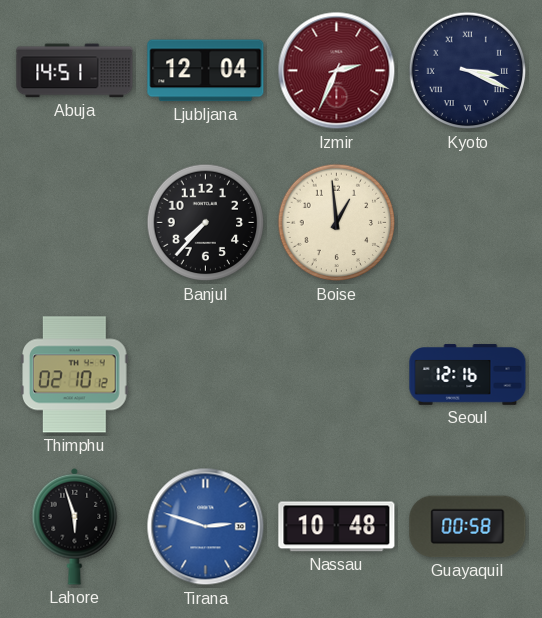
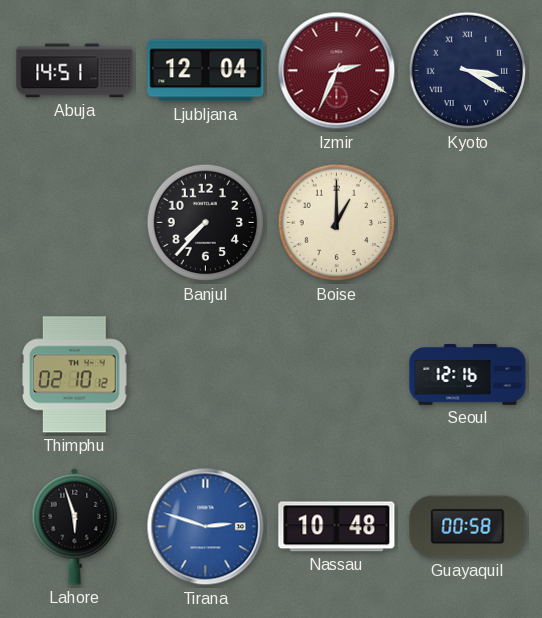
Kyoto: 3:19 -> 3:20
Boise: 12:59 -> 1:00
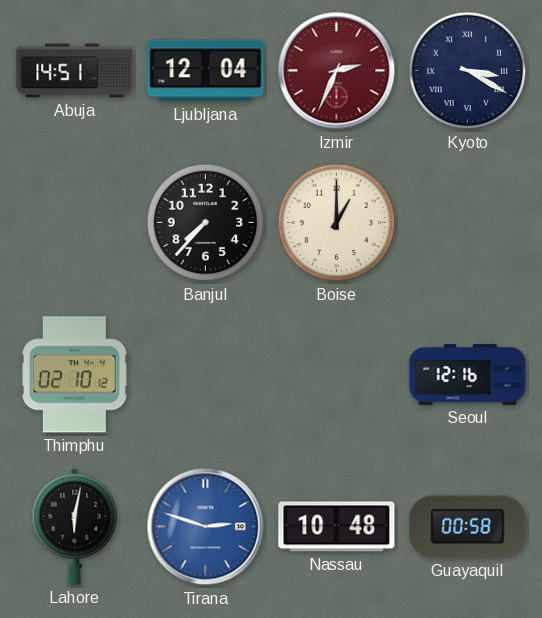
Lahore: 5:57 -> 6:02
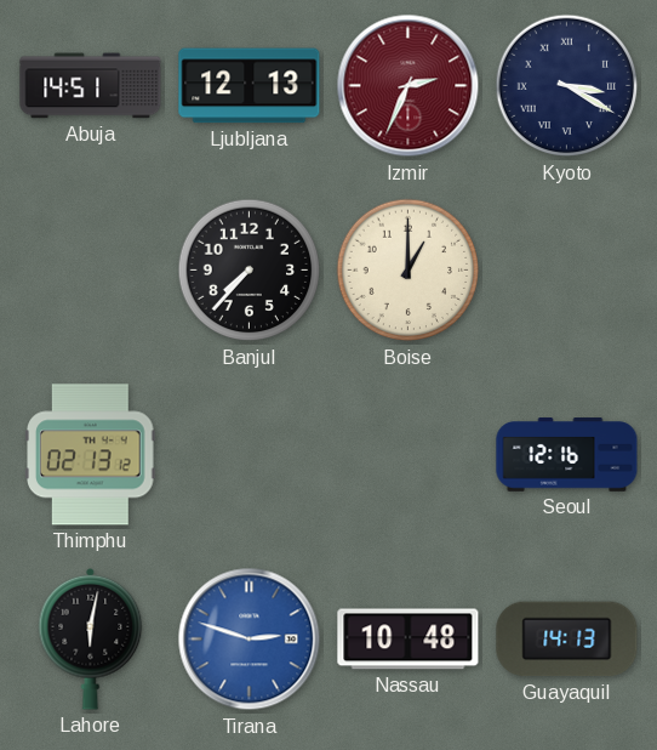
Ljubljana: 12:04 -> 12:13
Thimphu: 02:10 -> 02:13
Guayaquil: 00:58 -> 14:13
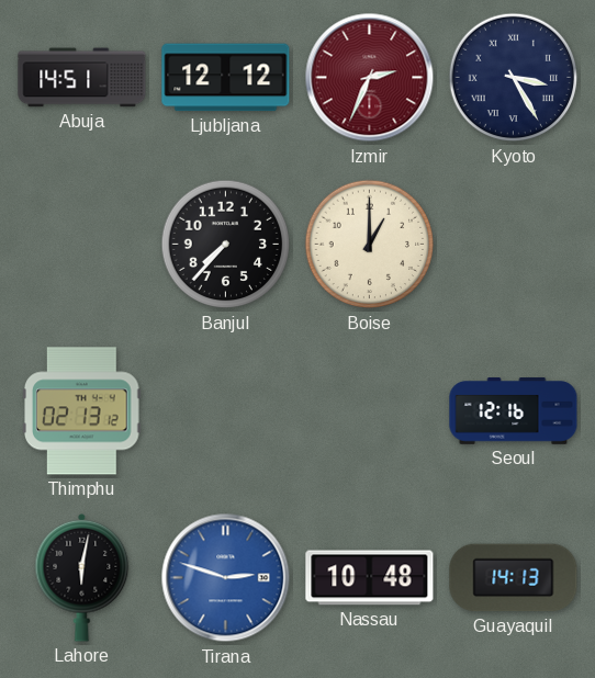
Ljubljana: 12:13 -> 12:12
Kyoto: 3:20 -> 3:25
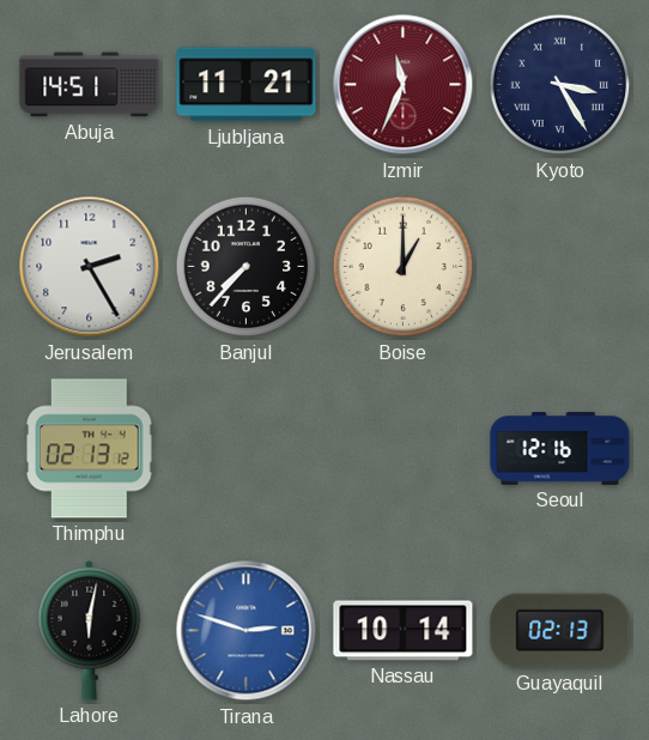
Ljubljana: 12:12 -> 11:21
Izmir: 2:34 -> 11:34
Jerusalem: none -> 2:25
Nassau: 10:48 -> 10:14
Guayaquil: 14:13 -> 02:13
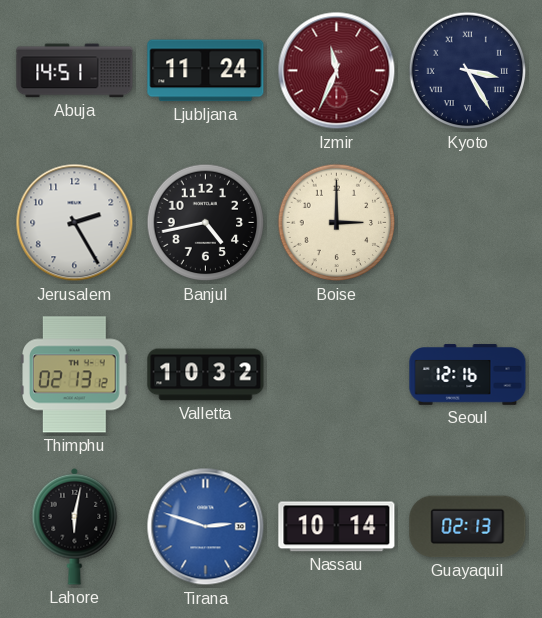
Ljubljana: 11:21 -> 11:24
Banjul: 7:37 -> 4:43
Boise: 1:00 -> 3:00
Valletta: none -> 10:32
